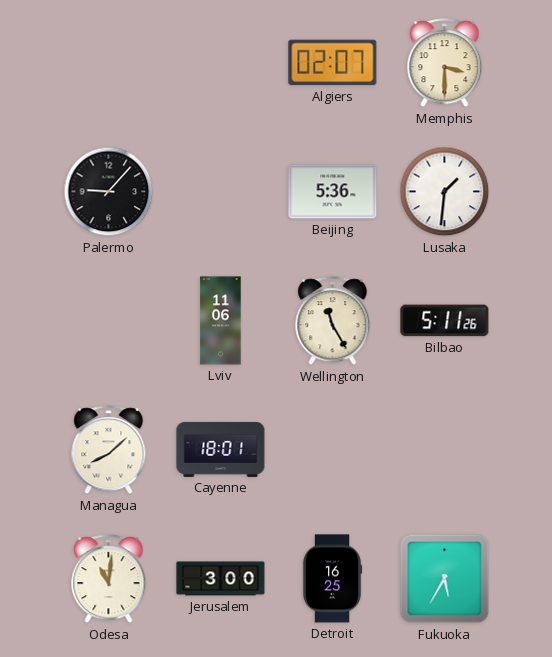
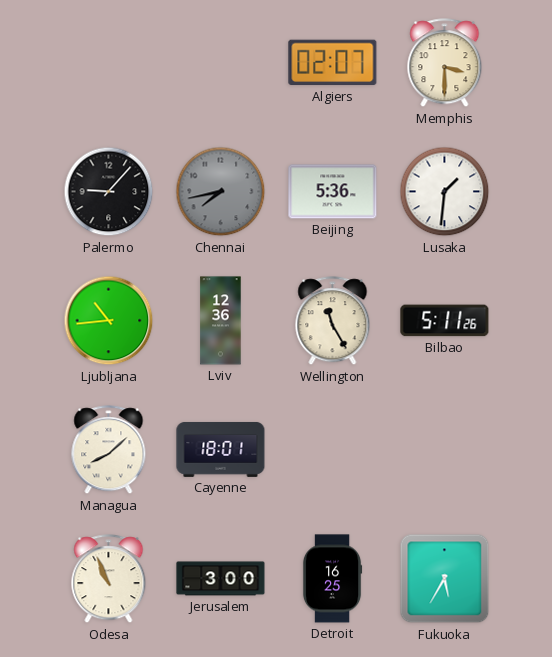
Chennai: none -> 7:43
Ljubljana: none -> 10:44
Lviv: 11:06 -> 12:36
Odesa: 11:01 -> 10:56
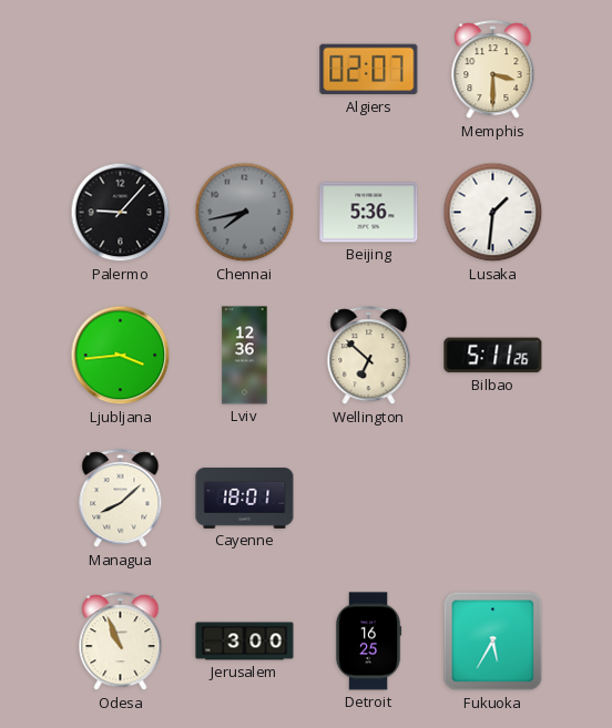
Ljubljana: 10:44 -> 3:44
Wellington: 11:25 -> 6:52
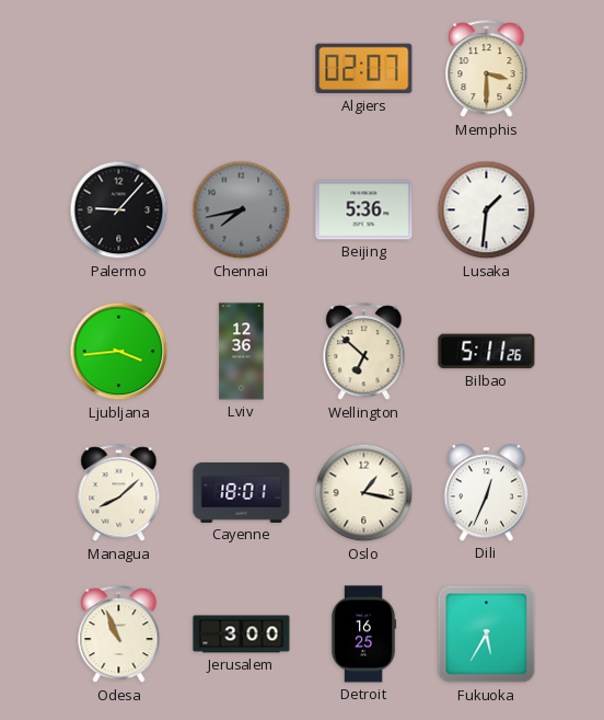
Oslo: none -> 1:17
Dili: none -> 12:34
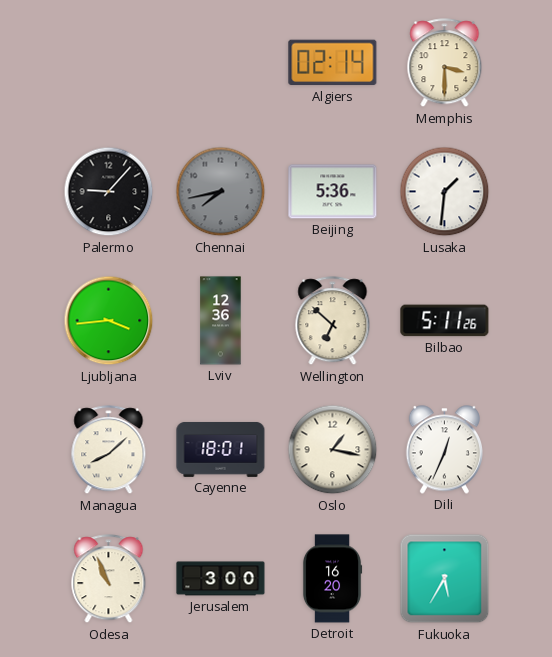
Algiers: 02:07 -> 02:14
Detroit: 16:25 -> 16:20
